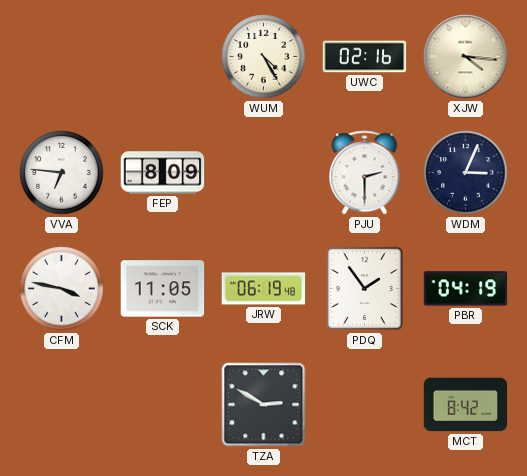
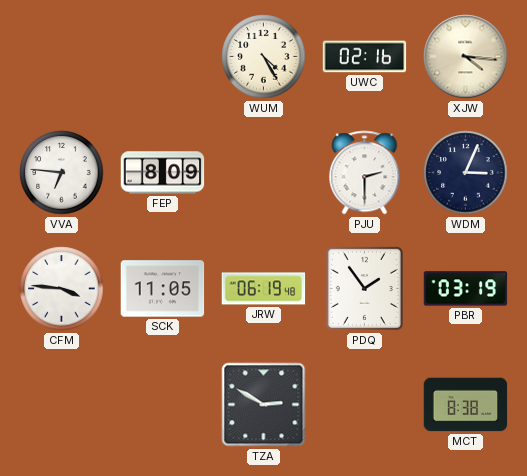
CFM: 3:47 -> 3:46
PBR: 04:19 -> 03:19
MCT: 8:42 -> 8:38
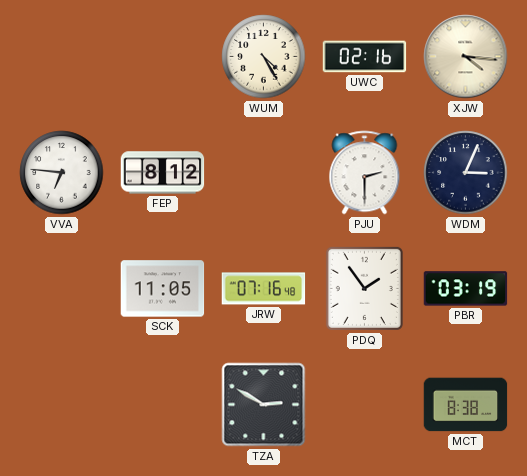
FEP: 8:09 -> 8:12
CFM: 3:46 -> none
JRW: 06:19 -> 07:16
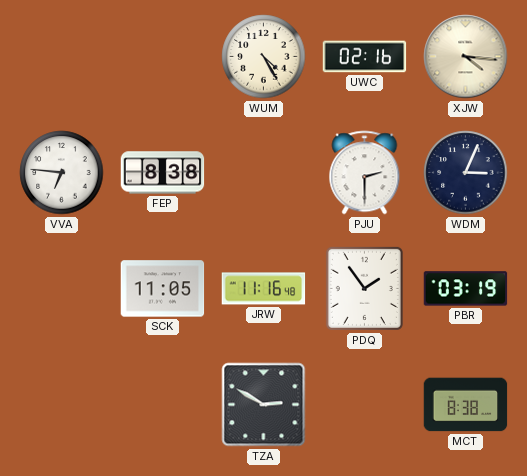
FEP: 8:12 -> 8:38
JRW: 07:16 -> 11:16
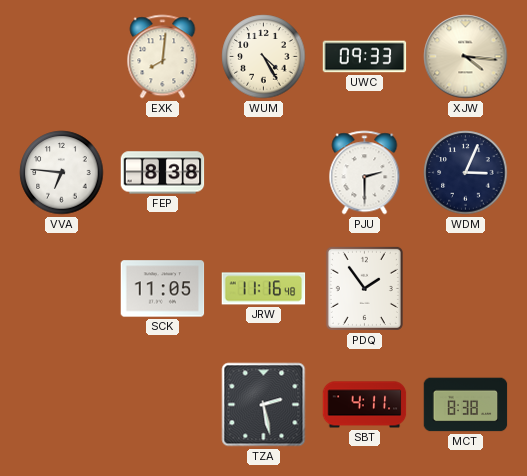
EXK: none -> 8:01
UWC: 02:16 -> 09:33
PBR: 03:19 -> none
TZA: 2:50 -> 2:28
SBT: none -> 4:11
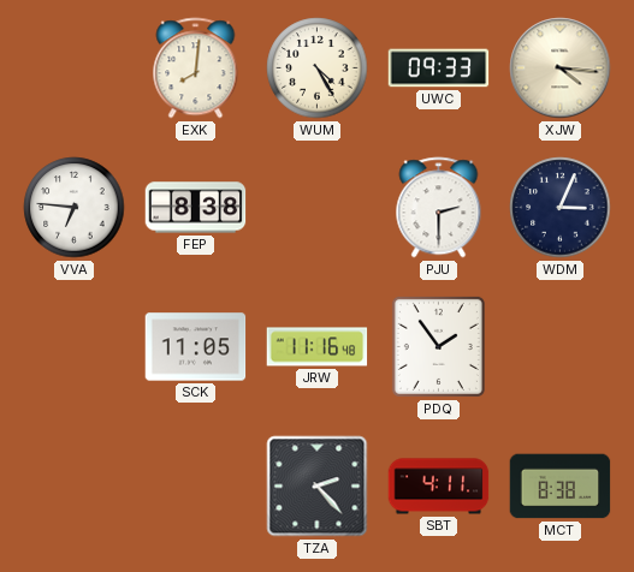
TZA: 2:28 -> 2:23
